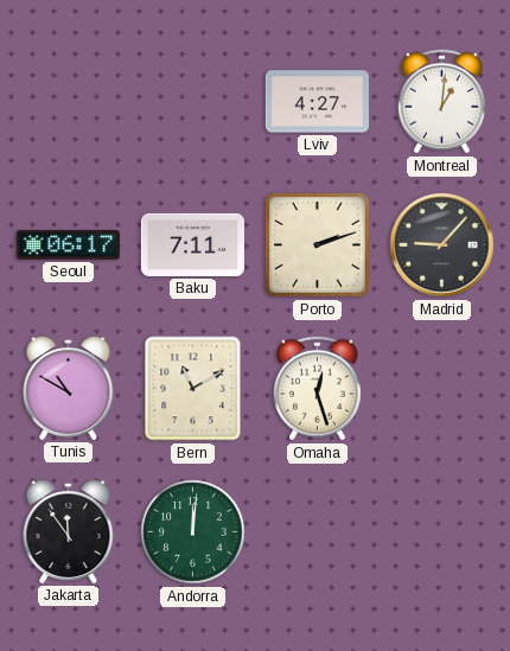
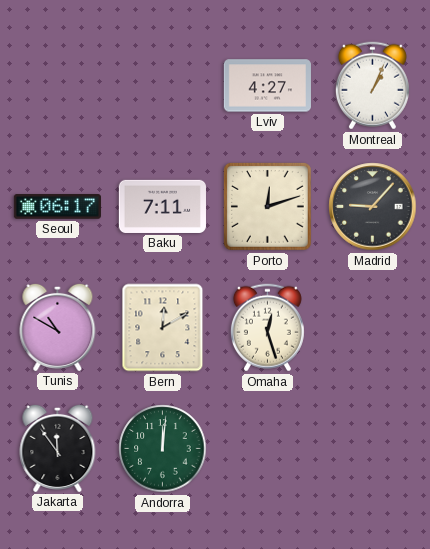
Montreal: 1:01 -> 1:04
Porto: 2:12 -> 12:12
Bern: 11:10 -> 12:10
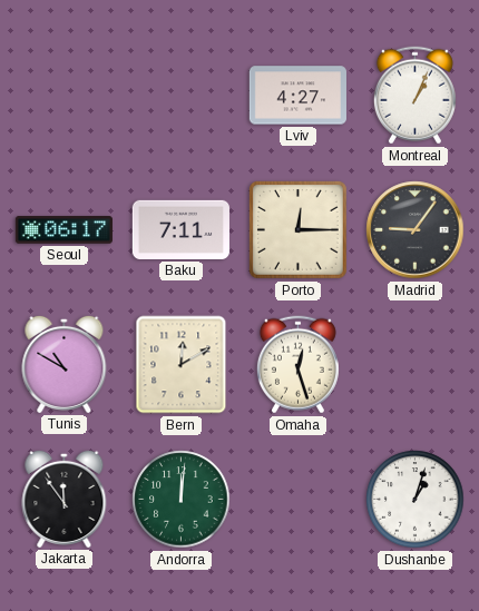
Porto: 12:12 -> 12:15
Madrid: 9:07 -> 9:06
Dushanbe: none -> 1:03
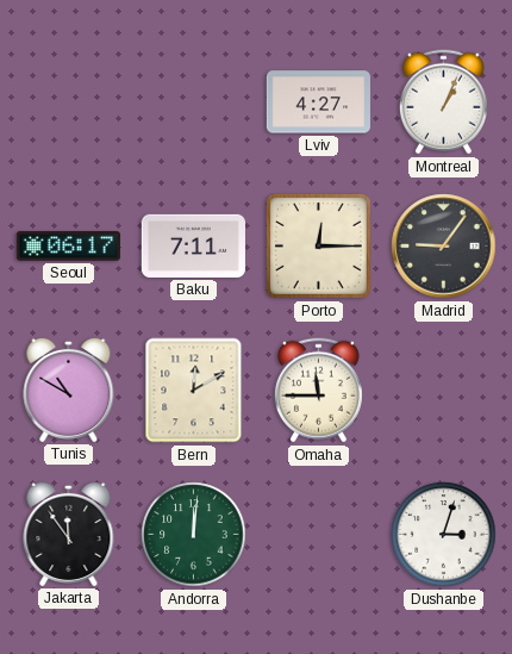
Omaha: 12:27 -> 11:45
Dushanbe: 1:03 -> 3:03
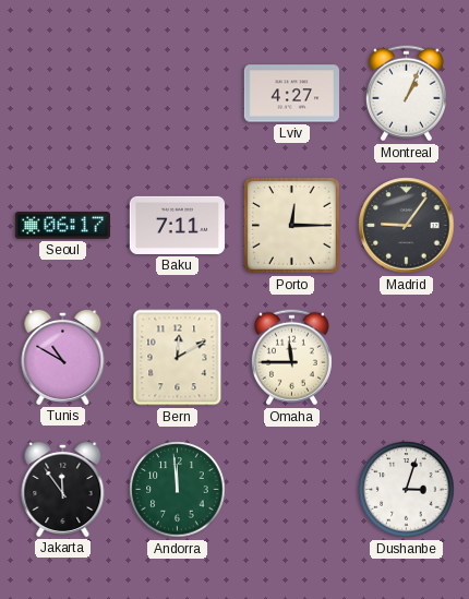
Andorra: 12:01 -> 11:59
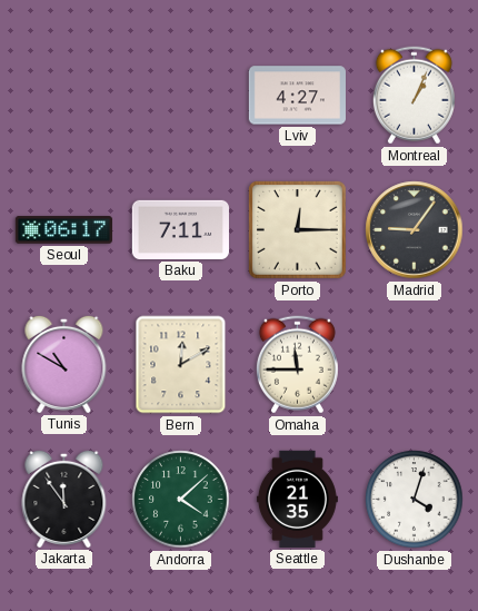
Andorra: 11:59 -> 4:08
Seattle: none -> 21:35
Dushanbe: 3:03 -> 4:03
